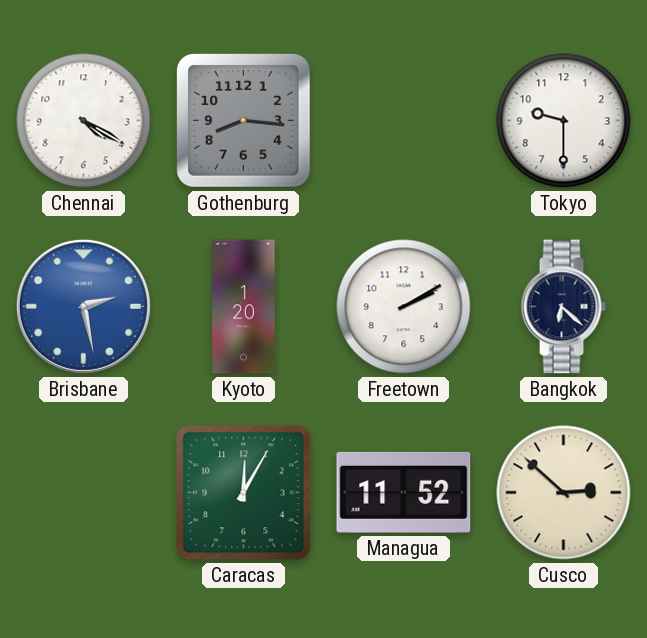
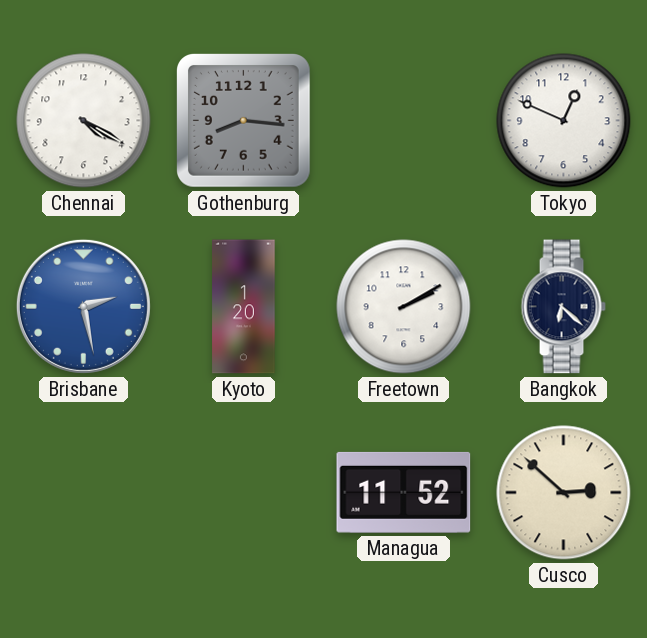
Tokyo: 9:30 -> 12:49
Caracas: 12:05 -> none
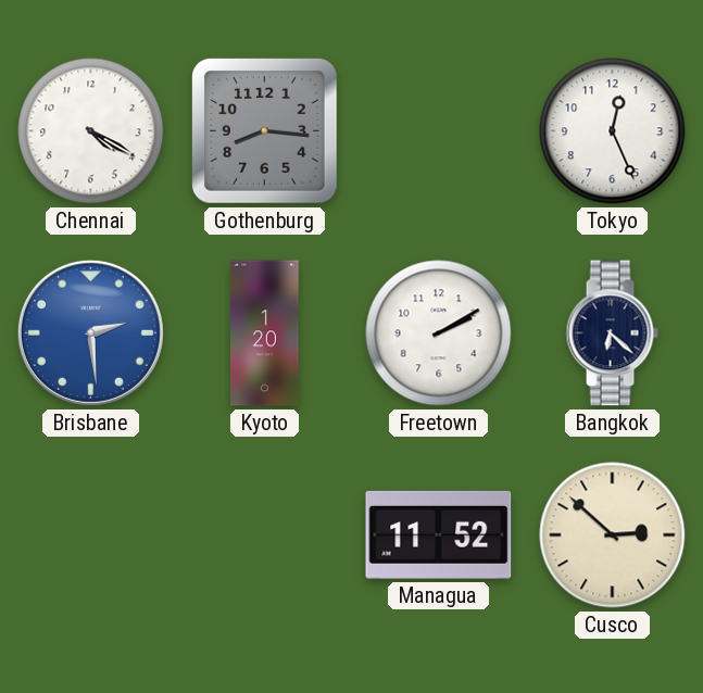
Tokyo: 12:49 -> 12:26
Brisbane: 2:28 -> 2:29
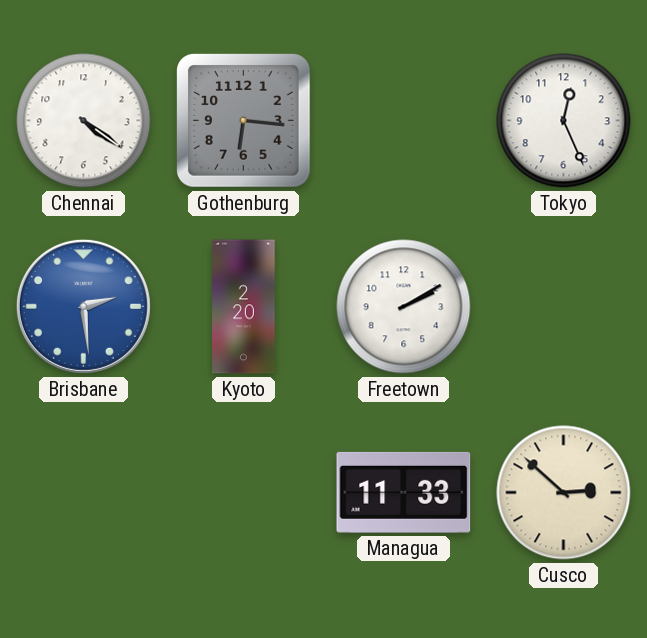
Chennai: 4:20 -> 4:21
Gothenburg: 8:16 -> 6:16
Kyoto: 1:20 -> 2:20
Bangkok: 6:22 -> none
Managua: 11:52 -> 11:33
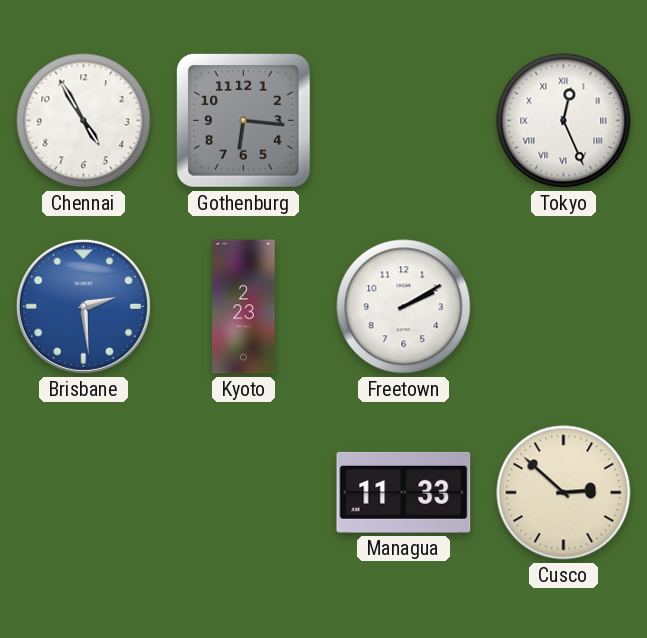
Chennai: 4:21 -> 4:55
Tokyo numerals: Arabic -> Roman
Kyoto: 2:20 -> 2:23
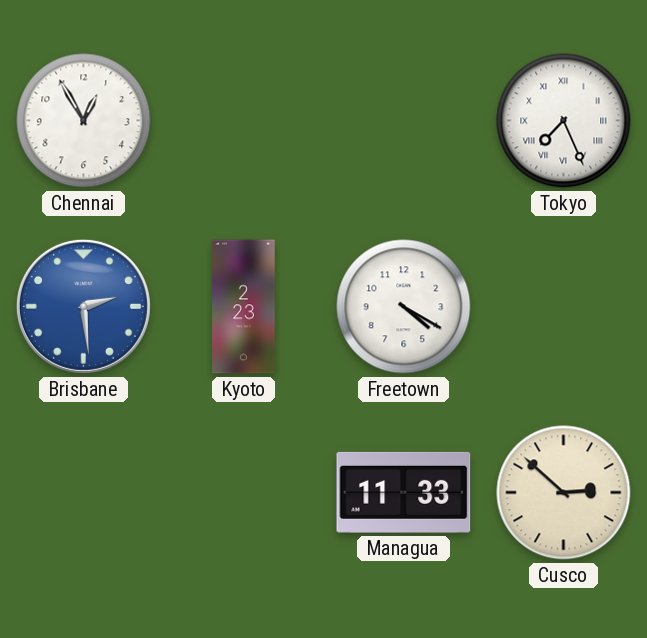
Chennai: 4:55 -> 12:55
Gothenburg: 6:16 -> none
Tokyo: 12:26 -> 7:26
Freetown: 2:10 -> 4:20
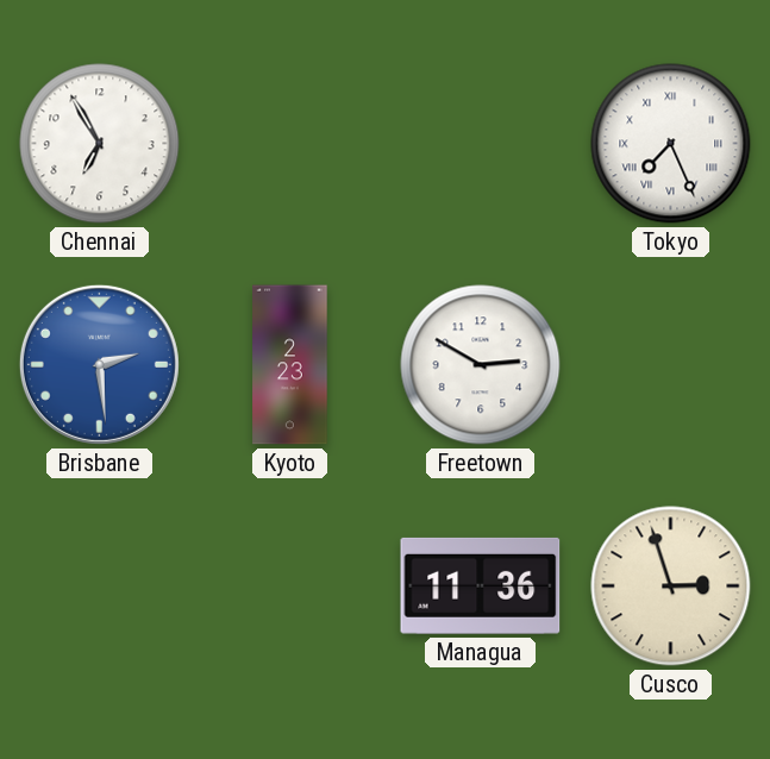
Chennai: 12:55 -> 6:55
Freetown: 4:20 -> 2:50
Managua: 11:33 -> 11:36
Cusco: 2:52 -> 2:57
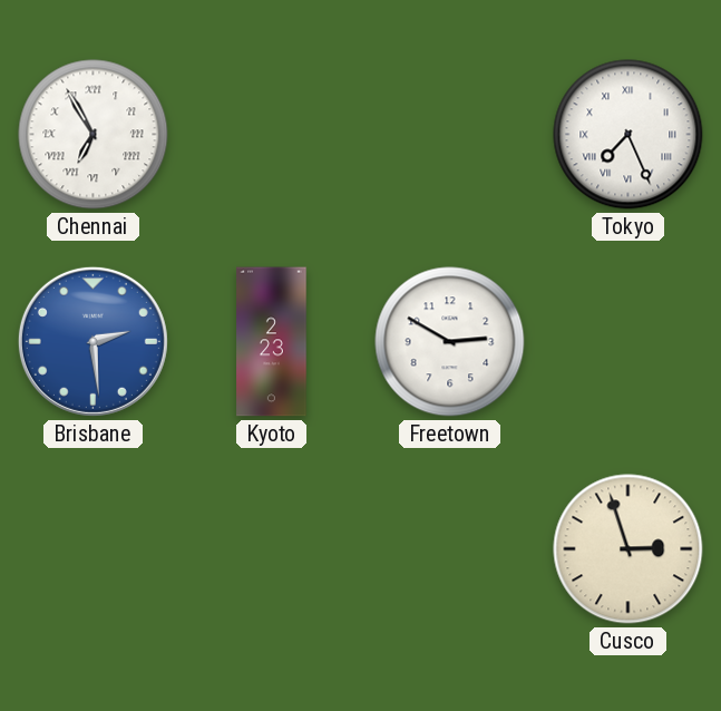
Chennai numerals: Arabic -> Roman
Managua: 11:36 -> none
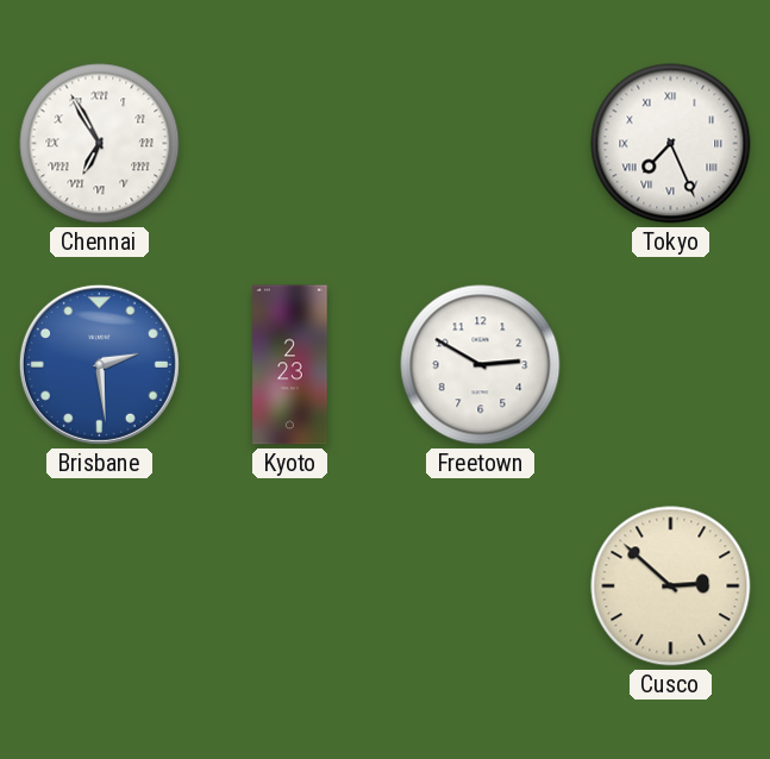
Cusco: 2:57 -> 2:52
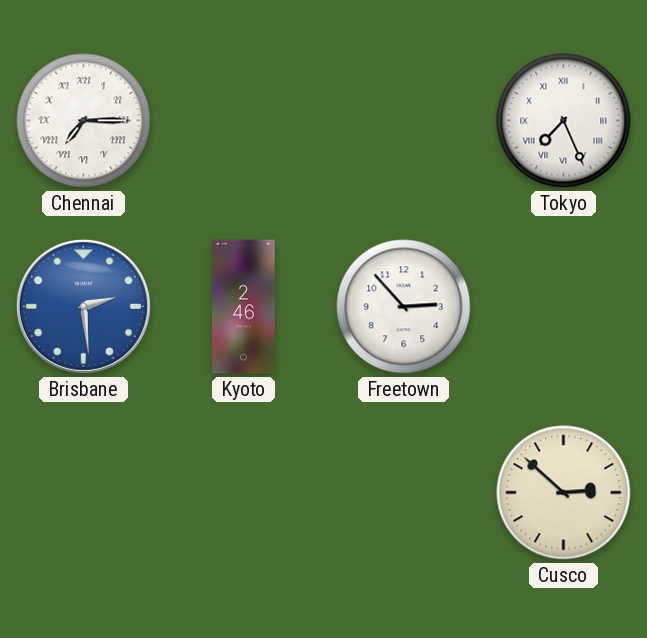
Chennai: 6:55 -> 7:15
Kyoto: 2:23 -> 2:46
Freetown: 2:50 -> 2:53
